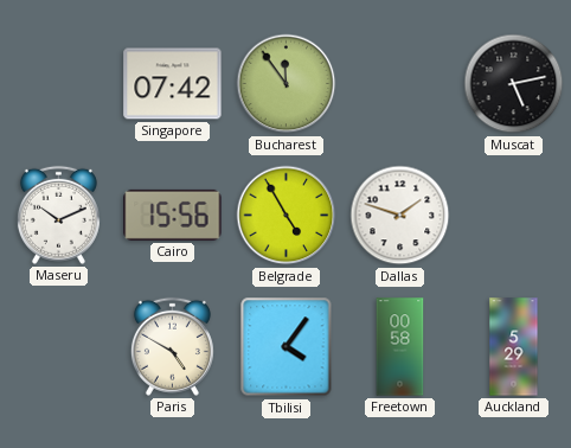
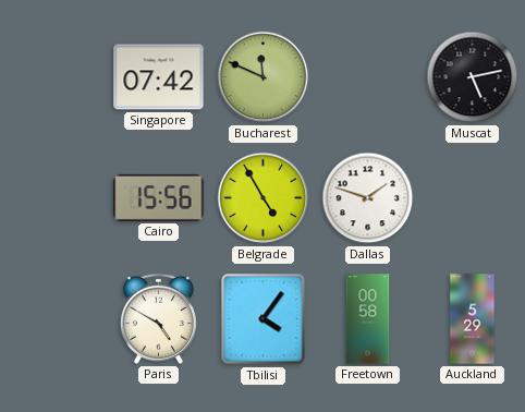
Bucharest: 11:54 -> 11:49
Maseru: 10:11 -> none
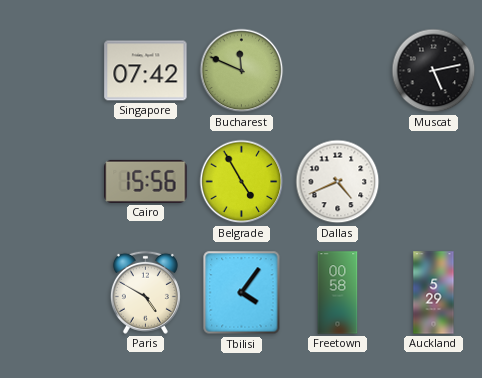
Dallas: 1:48 -> 4:41
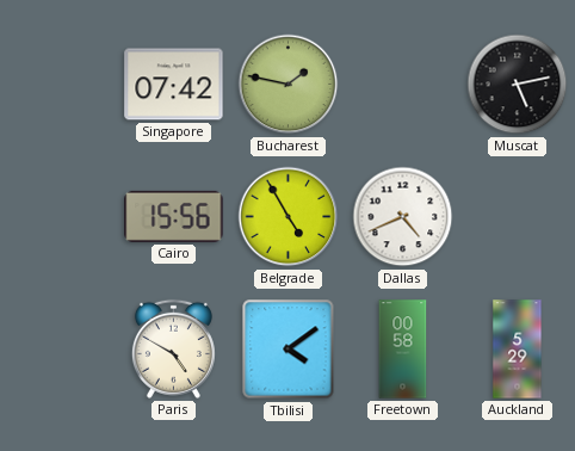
Bucharest: 11:49 -> 1:47
Tbilisi: 4:06 -> 4:09
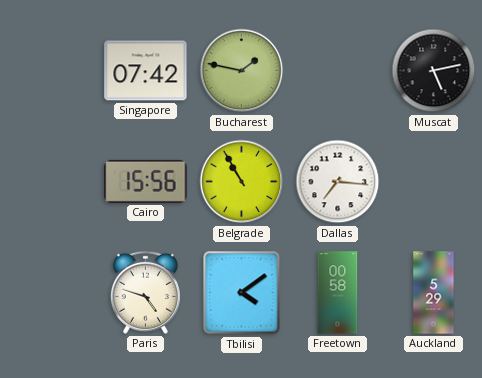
Belgrade: 4:55 -> 10:55
Dallas: 4:41 -> 7:16
Paris: 4:50 -> 4:48
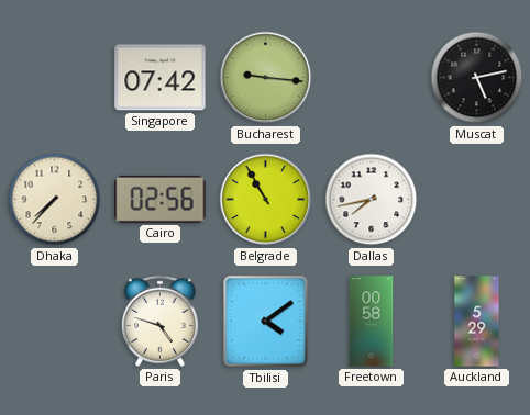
Bucharest: 1:47 -> 9:16
Dhaka: none -> 7:37
Cairo: 15:56 -> 02:56
Dallas: 7:16 -> 7:43
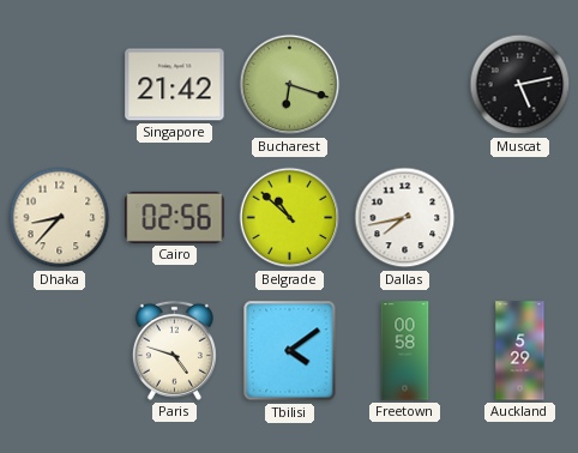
Singapore: 07:42 -> 21:42
Bucharest: 9:16 -> 6:18
Dhaka: 7:37 -> 8:37
Belgrade: 10:55 -> 10:52
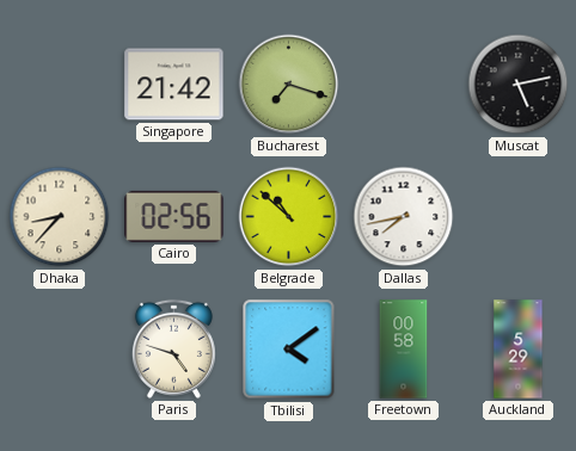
Bucharest: 6:18 -> 7:18
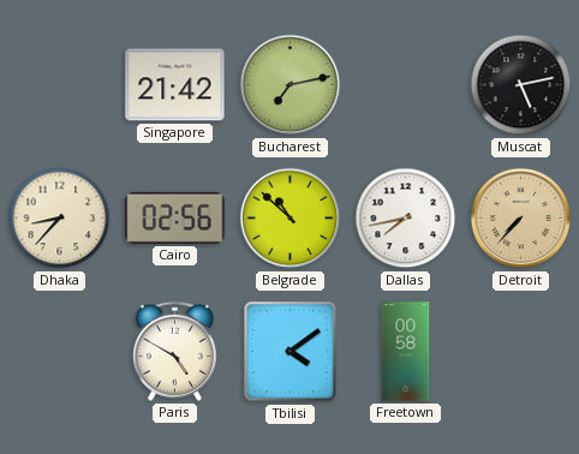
Bucharest: 7:18 -> 7:13
Detroit: none -> 7:37
Paris: 4:48 -> 4:50
Auckland: 5:29 -> none
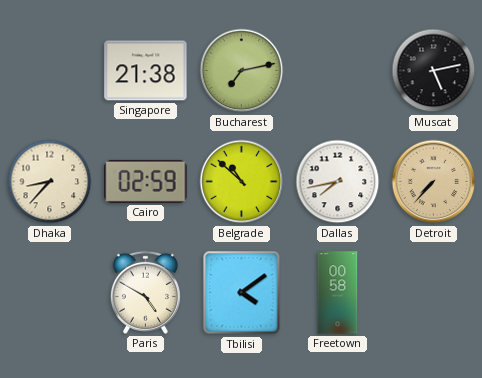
Singapore: 21:42 -> 21:38
Cairo: 02:56 -> 02:59
